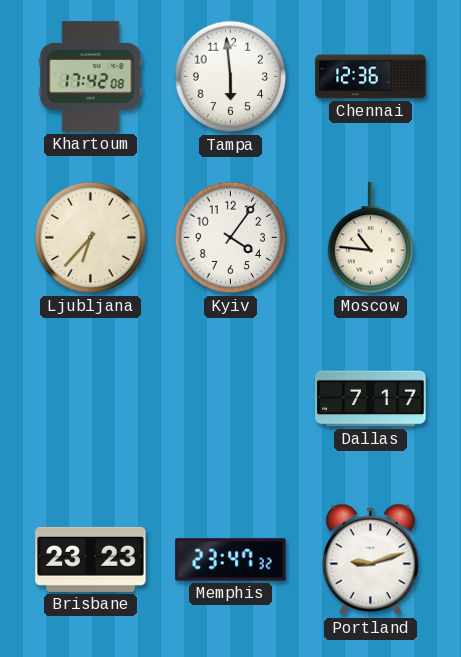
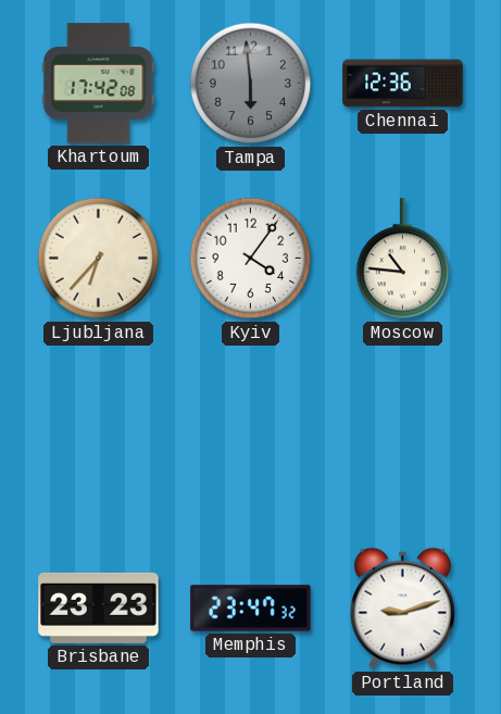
Tampa dial: white -> grey
Dallas: 7:17 -> none
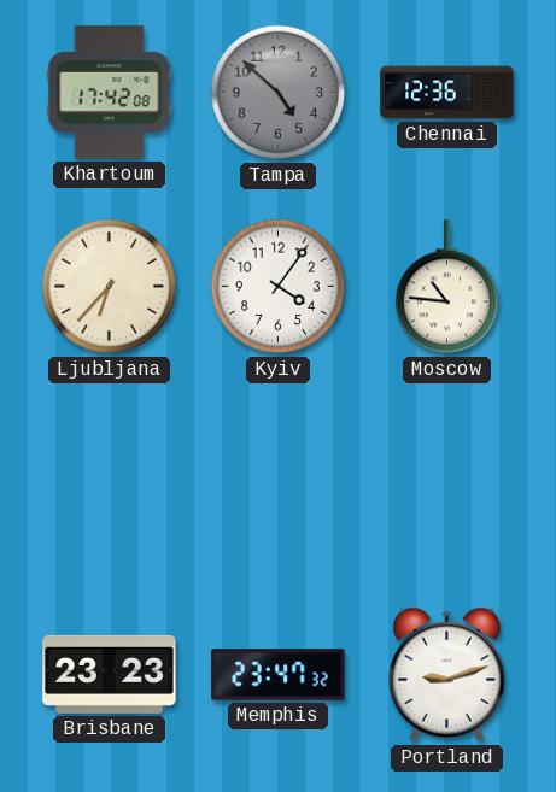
Tampa: 5:59 -> 4:52
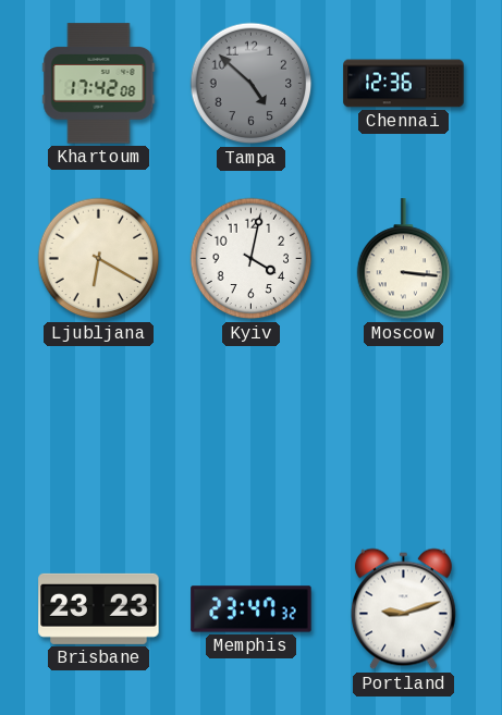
Ljubljana: 6:37 -> 6:20
Kyiv: 4:06 -> 4:02
Moscow: 10:46 -> 3:16
